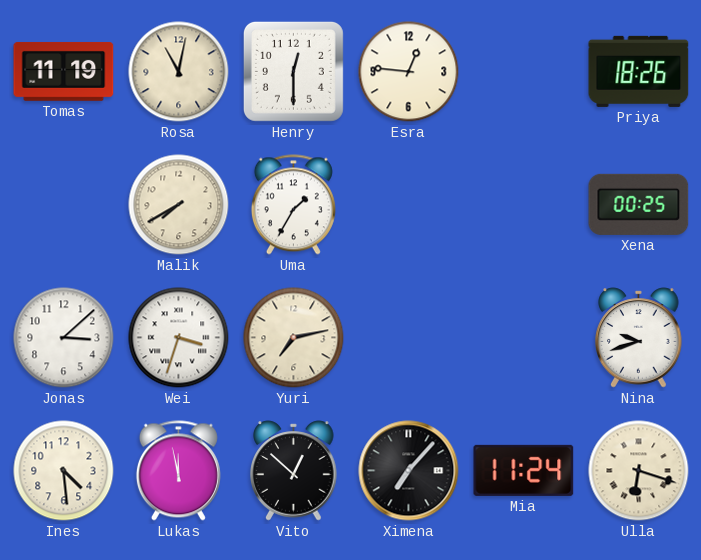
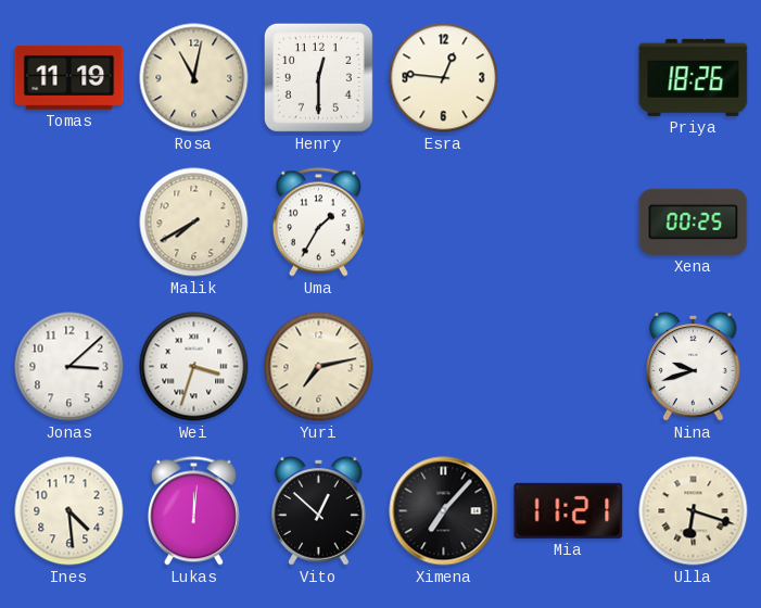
Lukas: 11:58 -> 12:01
Mia: 11:24 -> 11:21
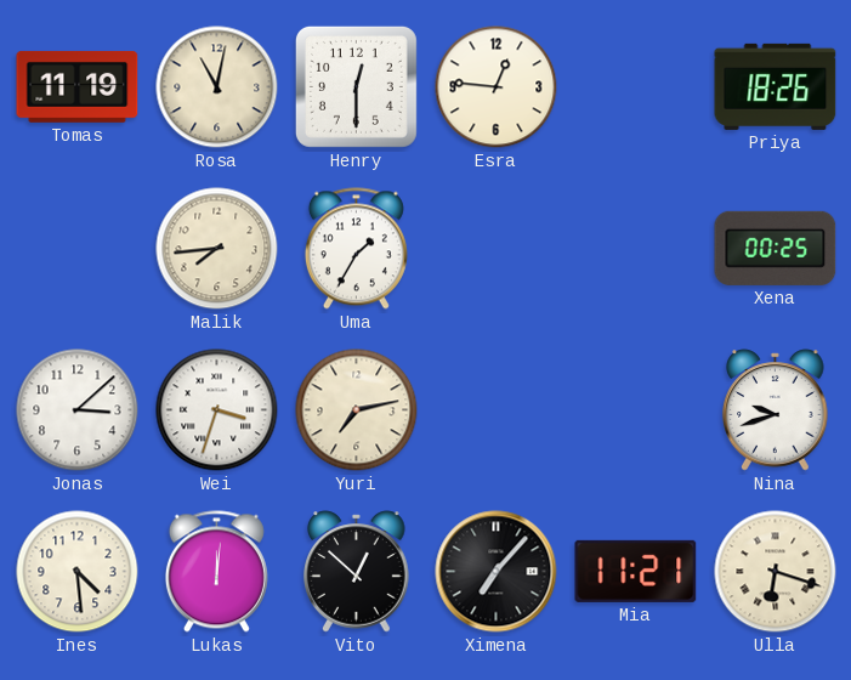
Malik: 7:40 -> 7:44
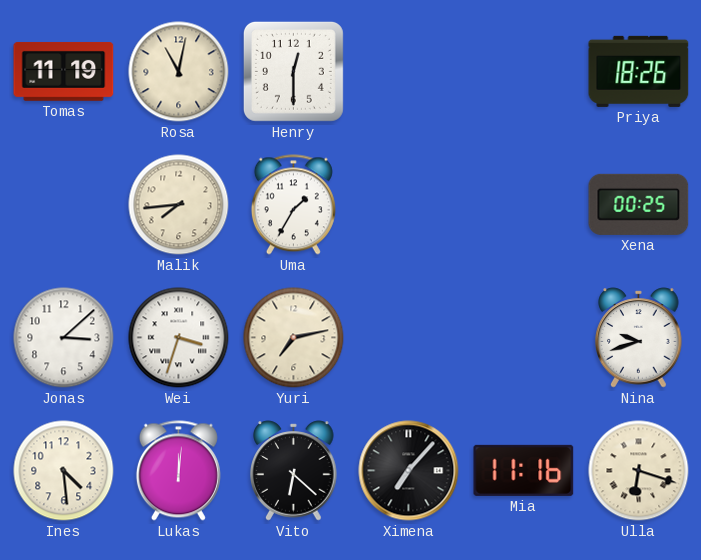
Esra: 12:46 -> none
Vito: 12:52 -> 6:22
Mia: 11:21 -> 11:16
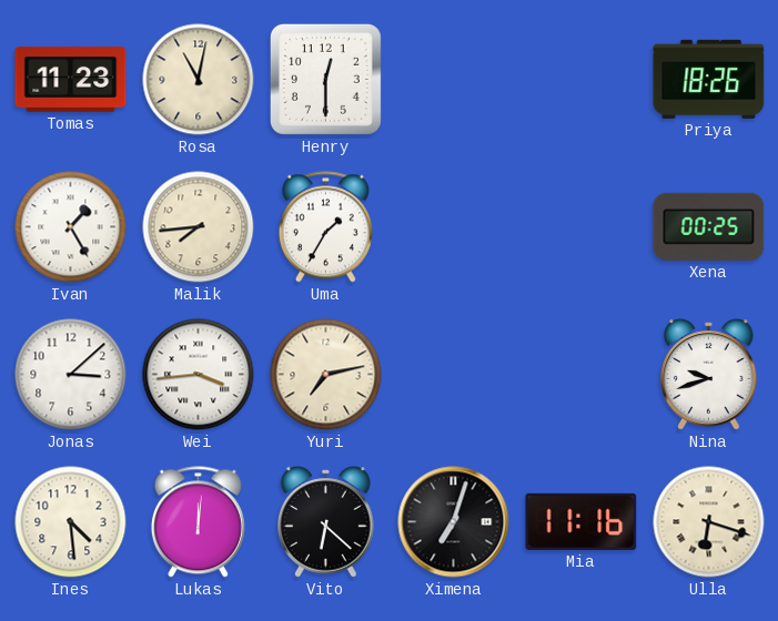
Tomas: 11:19 -> 11:23
Ivan: none -> 1:25
Wei: 3:33 -> 3:44
Ximena: 7:07 -> 7:03
